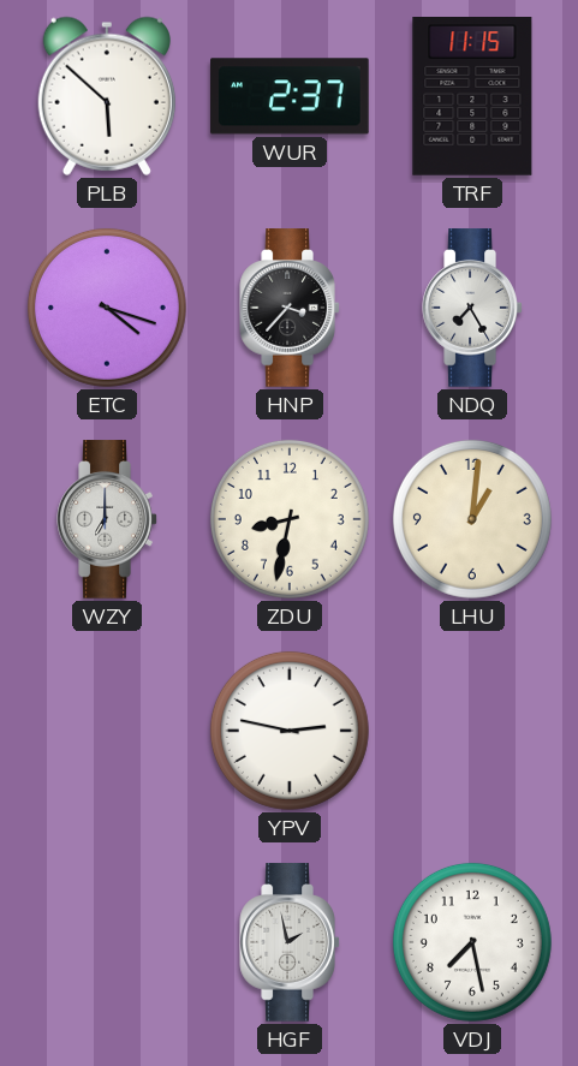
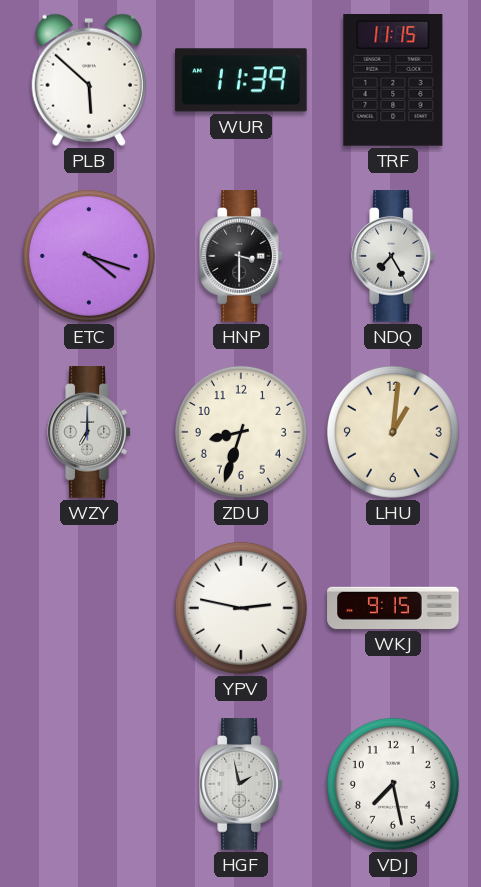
WUR: 2:37 -> 11:39
HNP: 3:37 -> 3:30
ZDU: 8:32 -> 8:33
WKJ: none -> 9:15
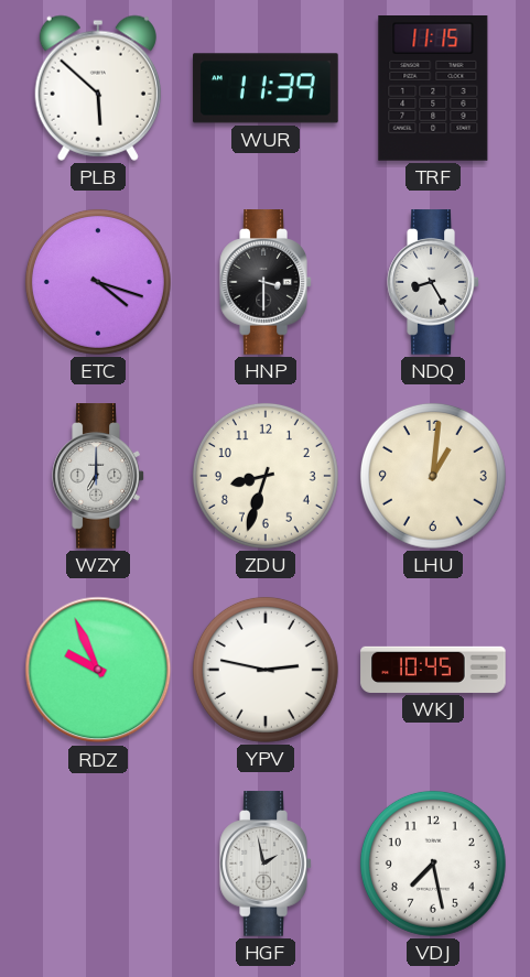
NDQ: 7:25 -> 8:25
RDZ: none -> 9:56
WKJ: 9:15 -> 10:45
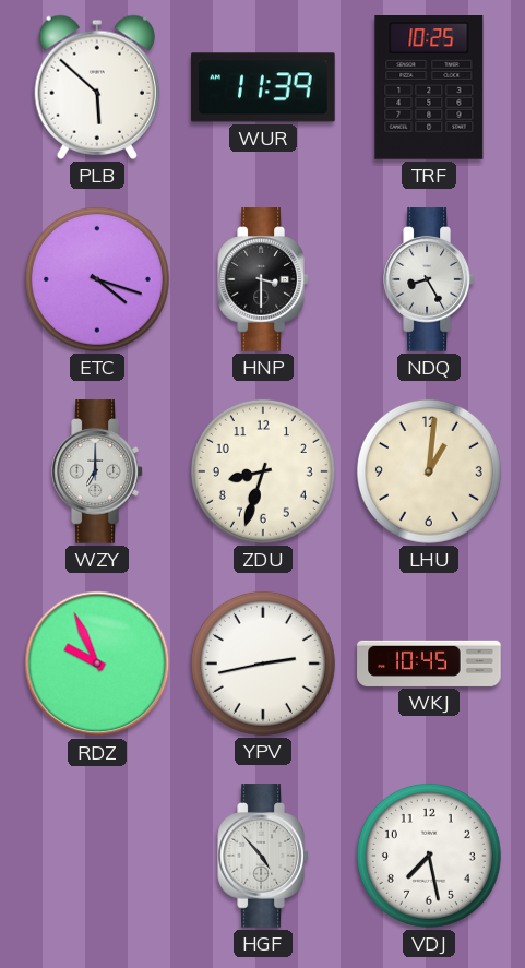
TRF: 11:15 -> 10:25
YPV: 2:47 -> 2:43
HGF: 1:58 -> 4:53
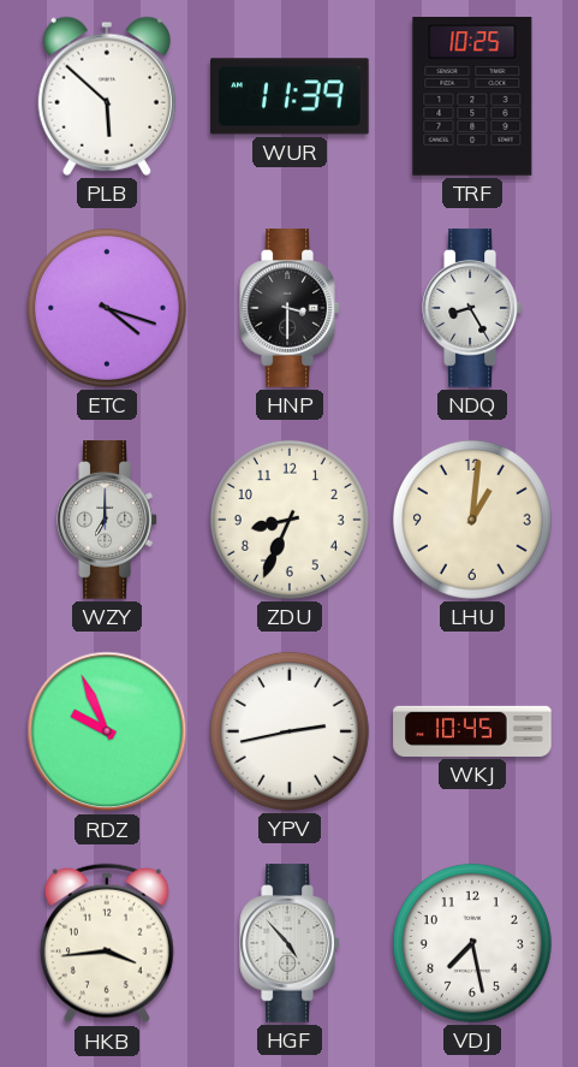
ZDU: 8:33 -> 8:34
HKB: none -> 3:44
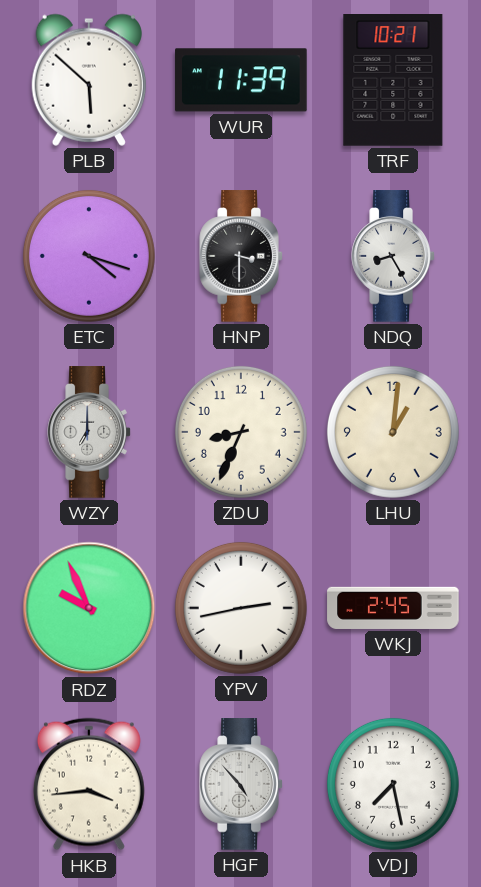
TRF: 10:25 -> 10:21
WKJ: 10:45 -> 2:45
